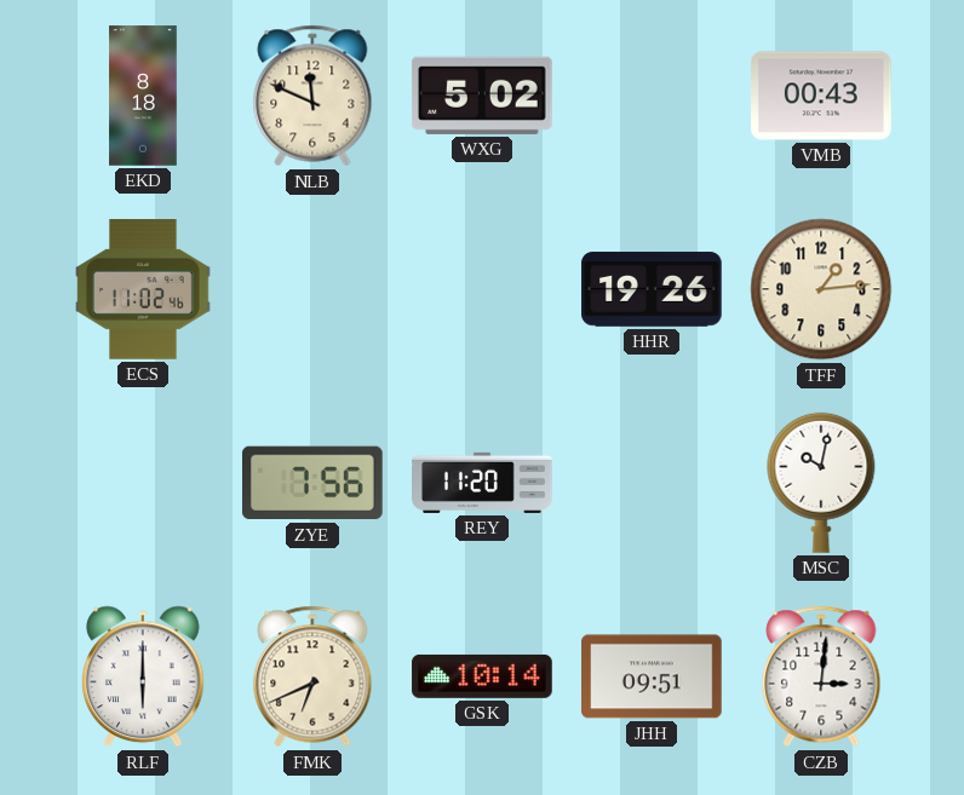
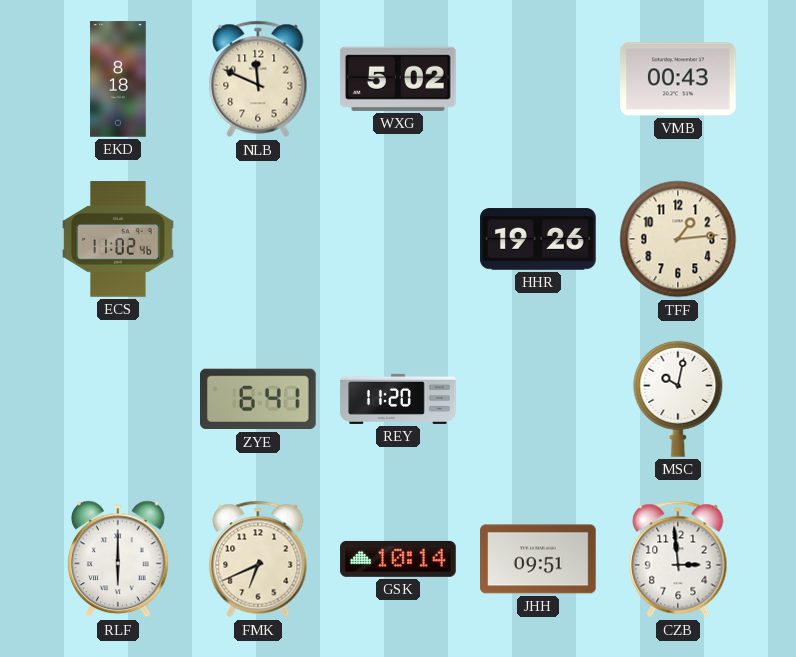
ZYE: 7:56 -> 6:41
CZB: 3:01 -> 2:59
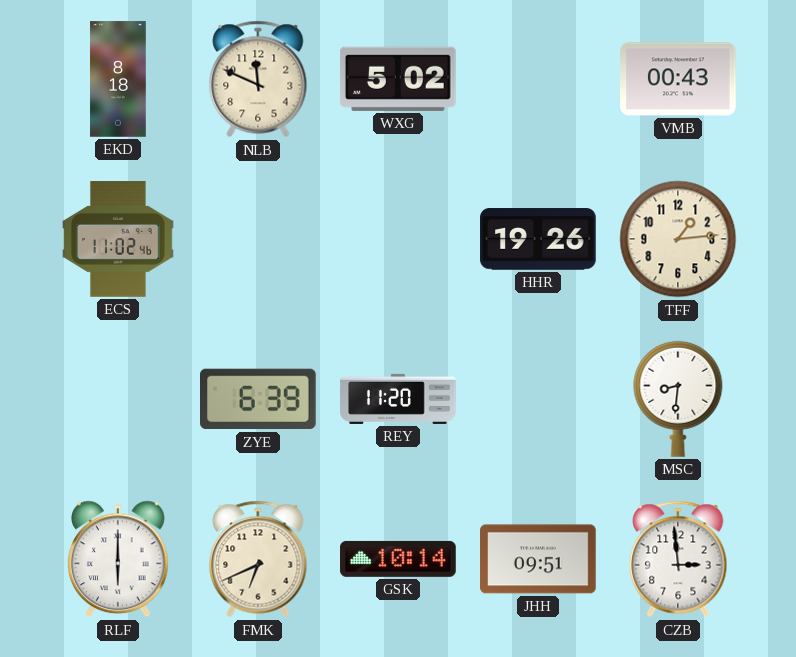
ZYE: 6:41 -> 6:39
MSC: 10:02 -> 8:31
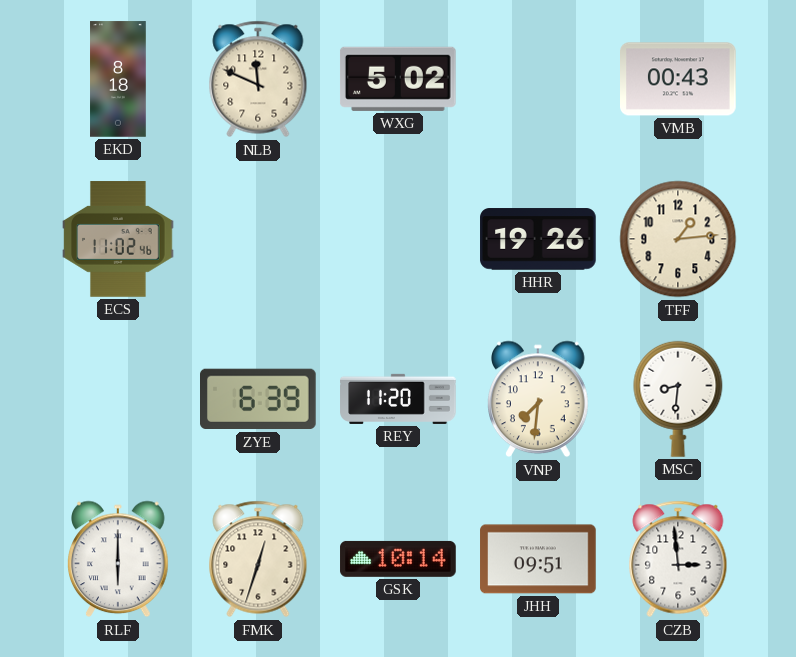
VNP: none -> 7:31
FMK: 6:41 -> 12:33
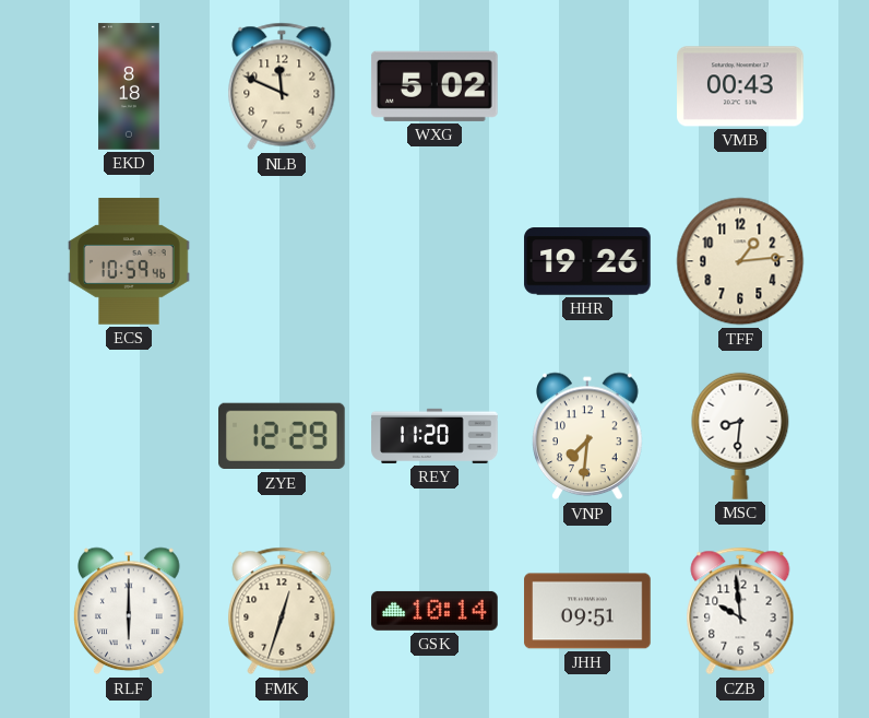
ECS: 11:02 -> 10:59
ZYE: 6:39 -> 12:29
CZB: 2:59 -> 9:59
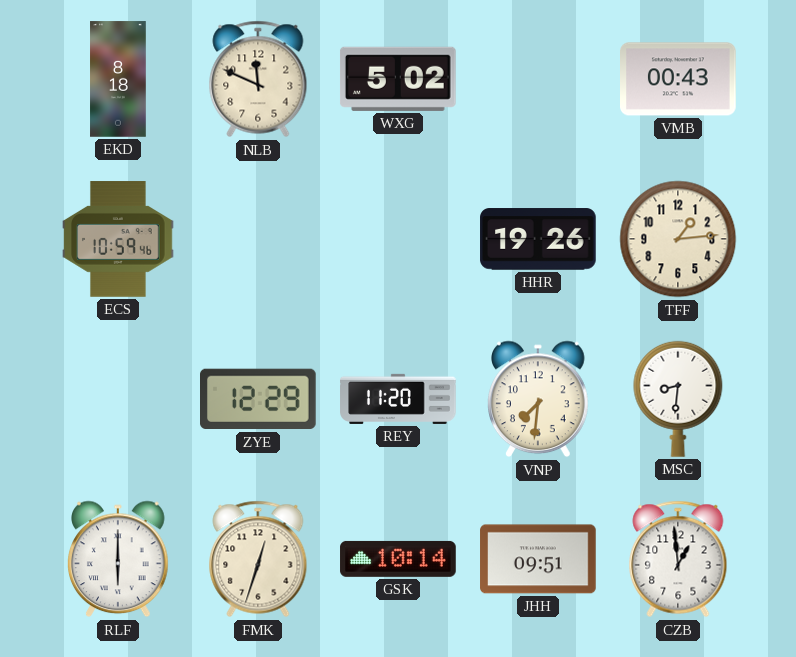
CZB: 9:59 -> 12:59
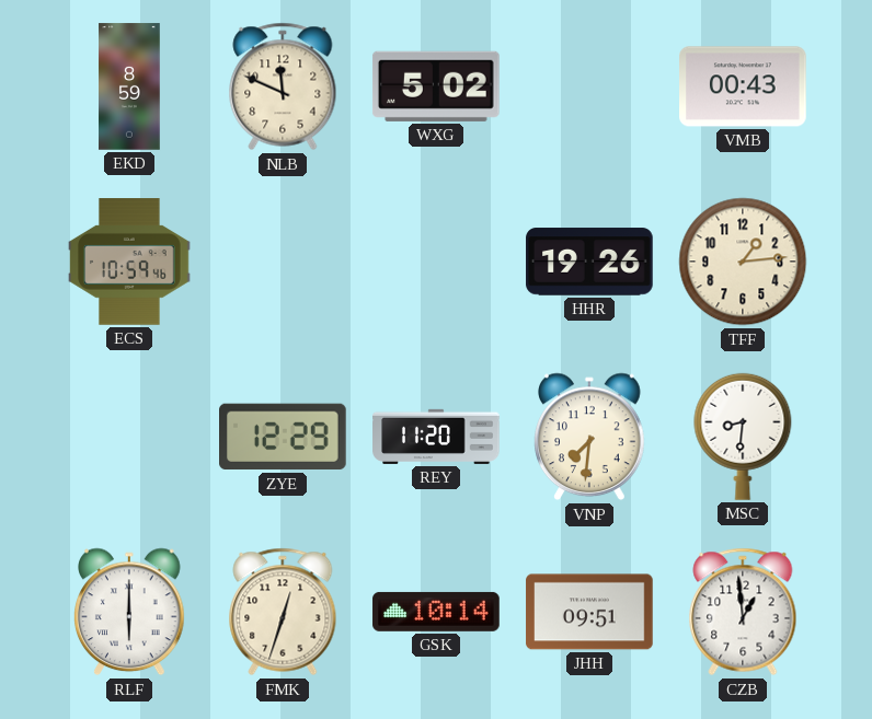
EKD: 8:18 -> 8:59
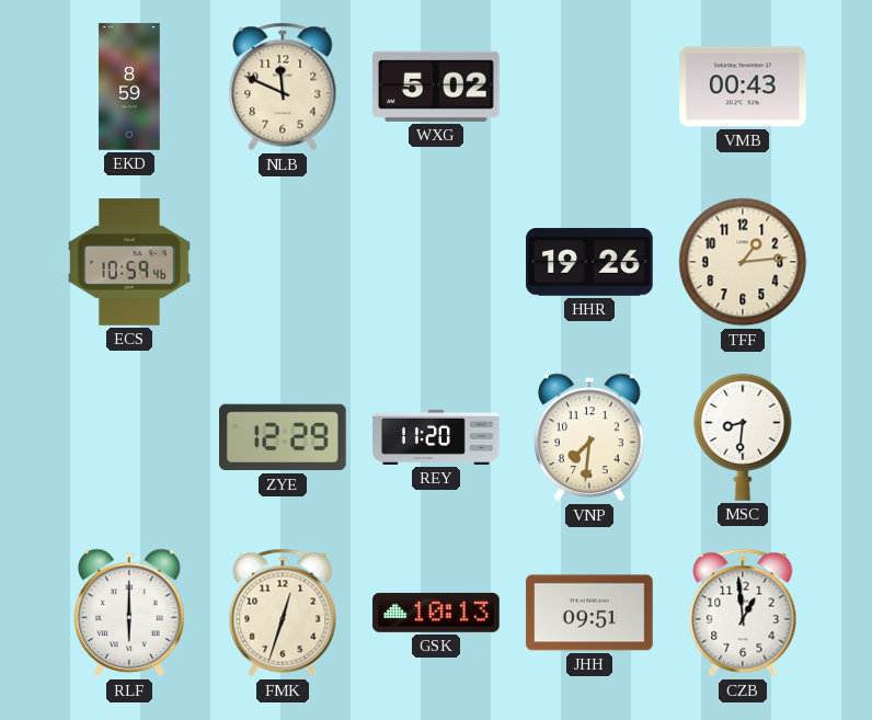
GSK: 10:14 -> 10:13
